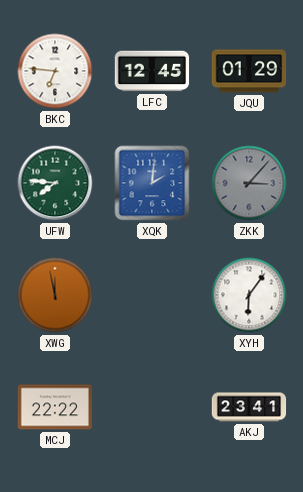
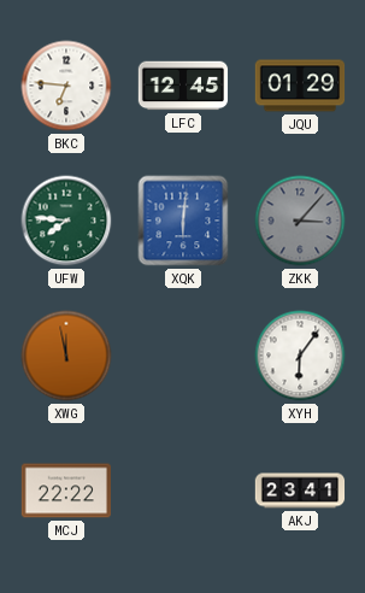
XQK: 2:01 -> 6:01
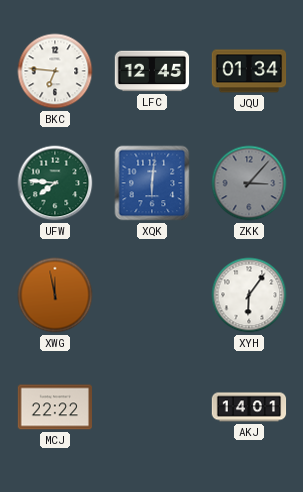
JQU: 01:29 -> 01:34
AKJ: 23:41 -> 14:01
